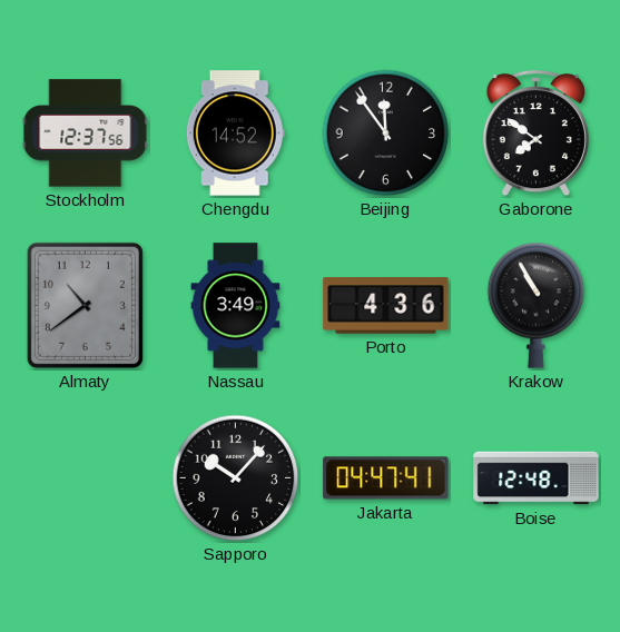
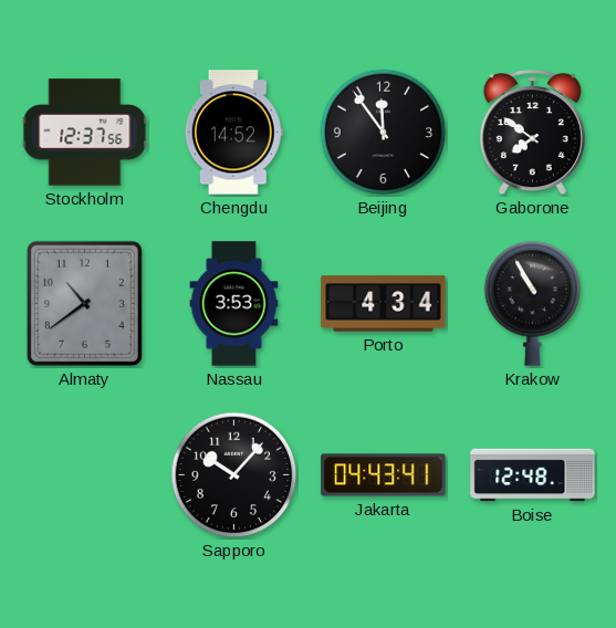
Nassau: 3:49 -> 3:53
Porto: 4:36 -> 4:34
Jakarta: 04:47 -> 04:43
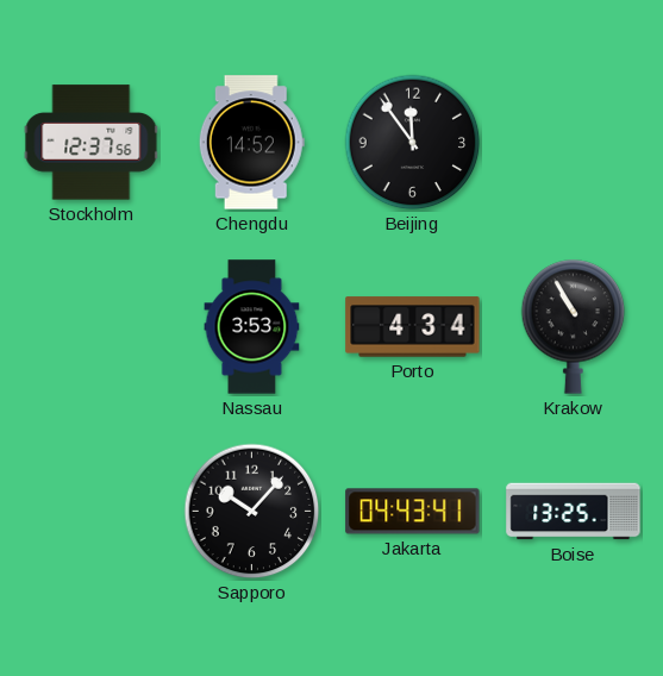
Gaborone: 7:51 -> none
Almaty: 10:39 -> none
Boise: 12:48 -> 13:25
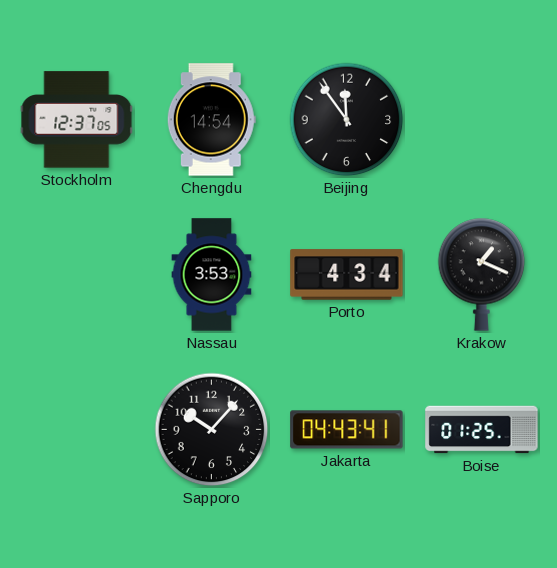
Stockholm: 12:37:56 -> 12:37:05
Chengdu: 14:52 -> 14:54
Krakow: 10:55 -> 1:19
Boise: 13:25 -> 01:25
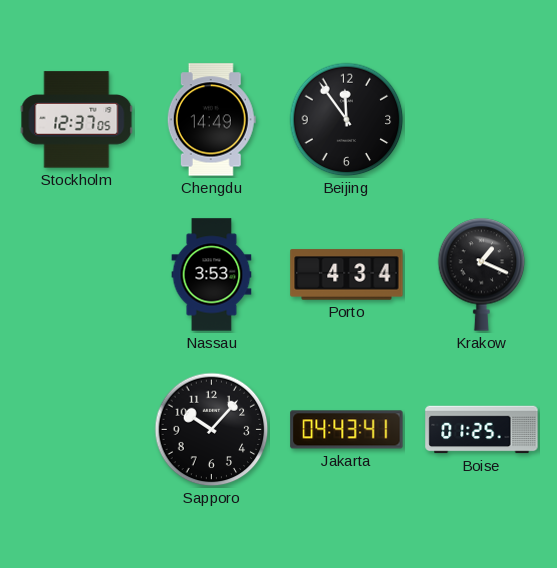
Chengdu: 14:54 -> 14:49
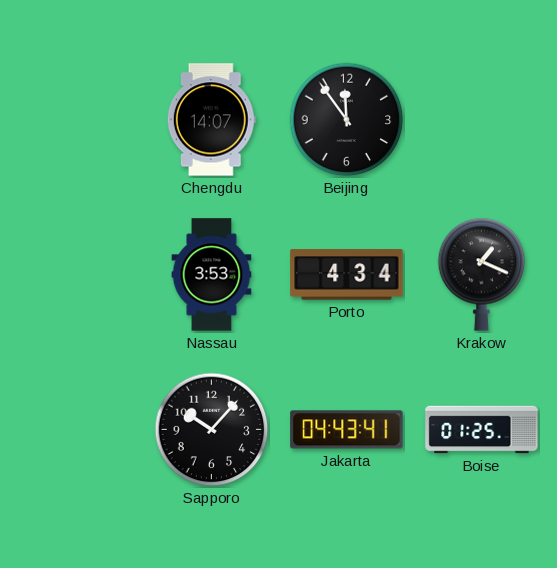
Stockholm: 12:37 -> none
Chengdu: 14:49 -> 14:07
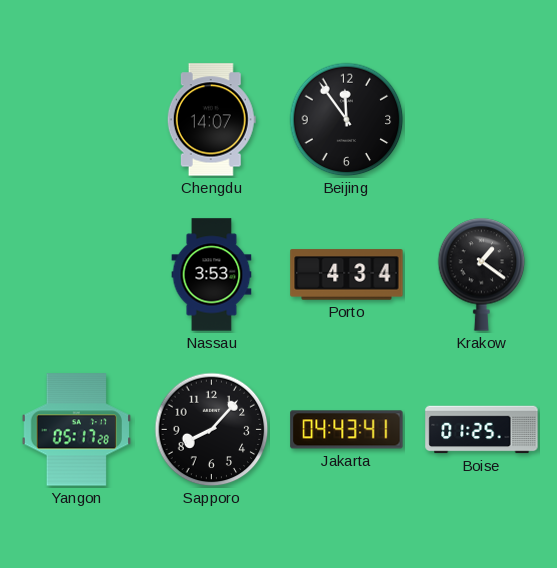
Krakow: 1:19 -> 1:21
Yangon: none -> 05:17
Sapporo: 10:07 -> 8:07
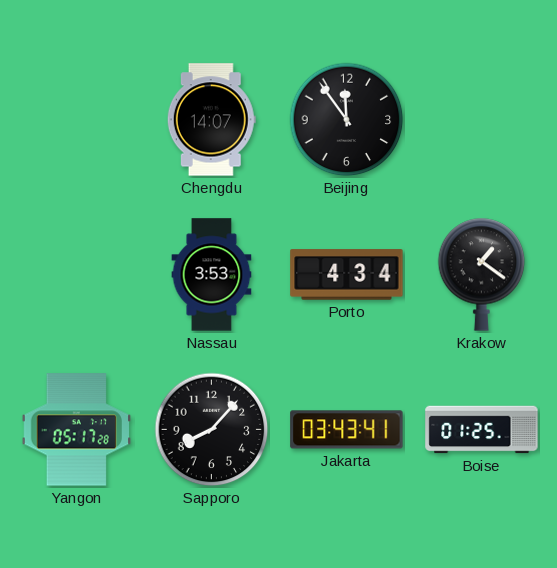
Jakarta: 04:43 -> 03:43
